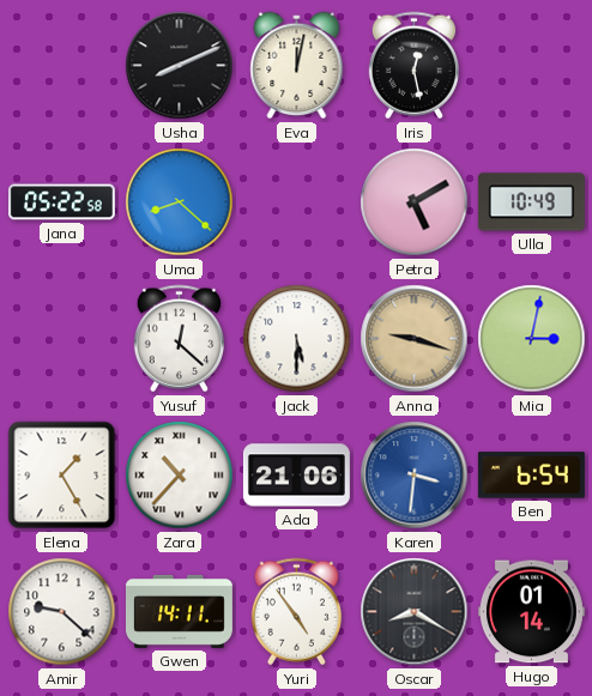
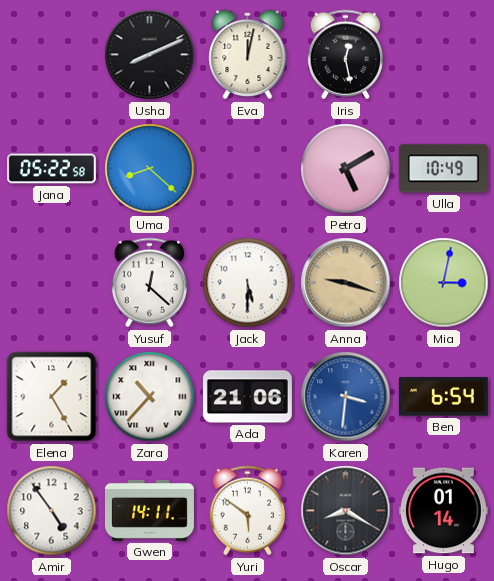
Amir: 9:22 -> 4:54
Yuri: 4:54 -> 5:51
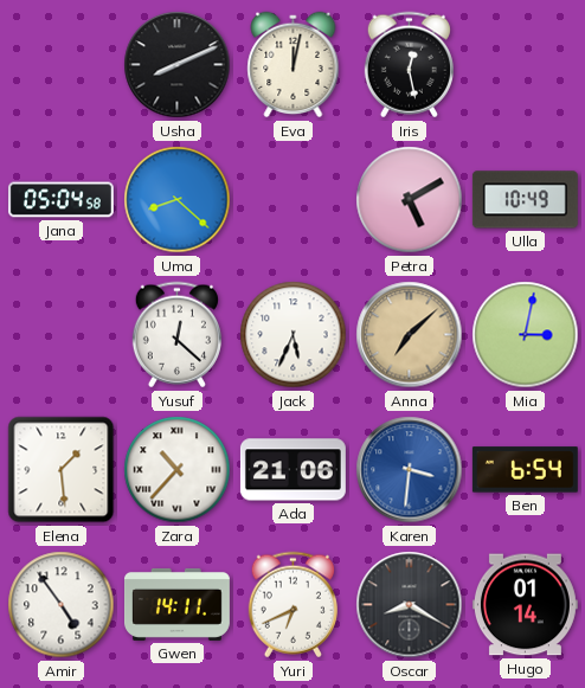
Jana: 05:22 -> 05:04
Jack: 5:30 -> 5:34
Anna: 9:18 -> 7:08
Elena: 1:25 -> 1:29
Yuri: 5:51 -> 6:41
